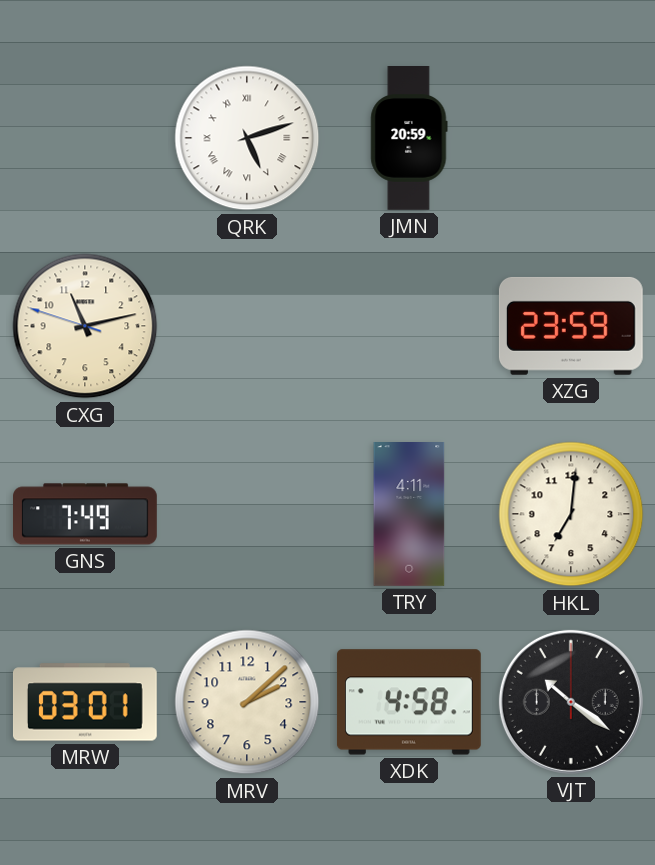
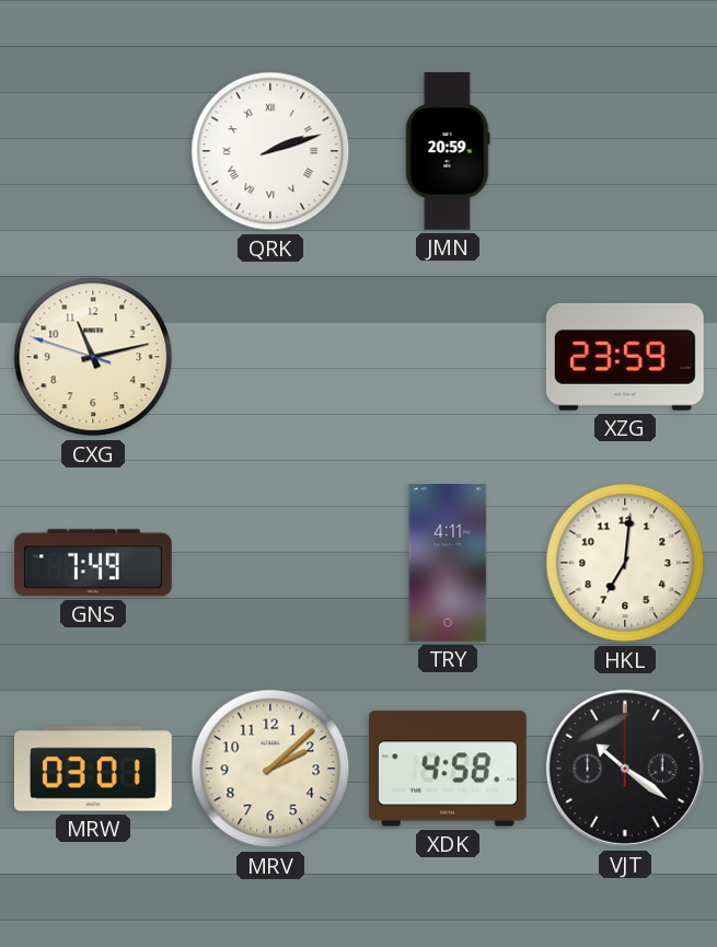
QRK: 5:12 -> 2:12
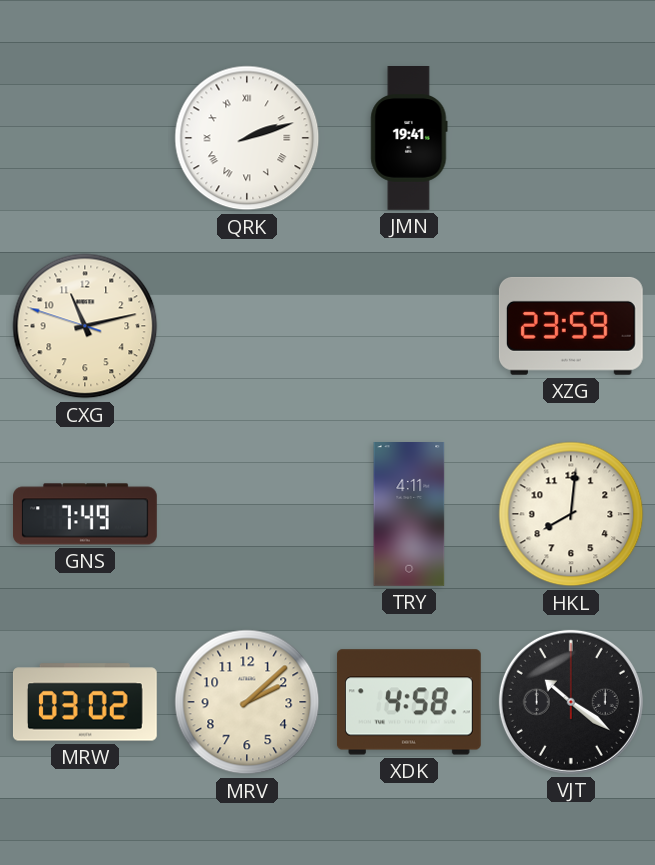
JMN: 20:59 -> 19:41
HKL: 7:01 -> 8:01
MRW: 03:01 -> 03:02
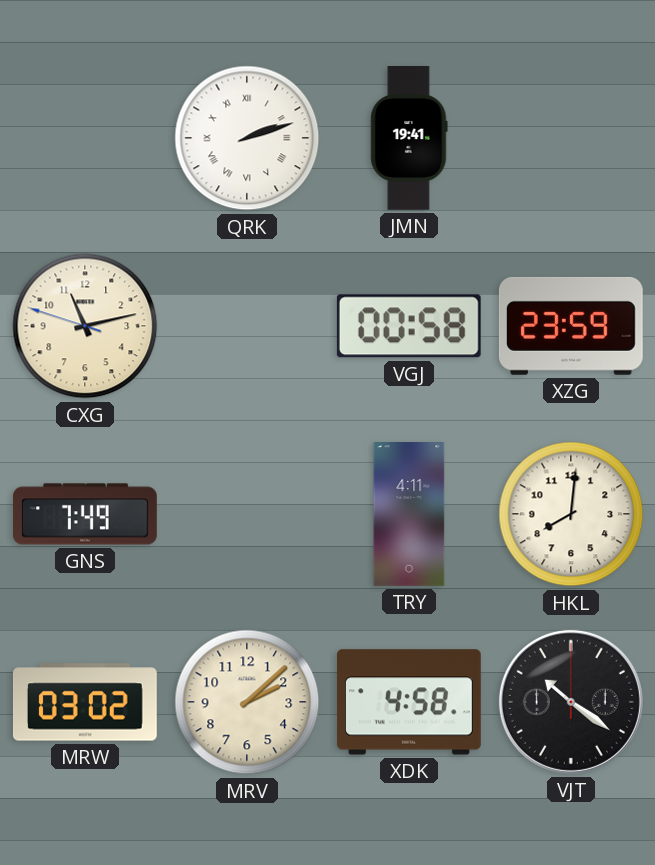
VGJ: none -> 00:58
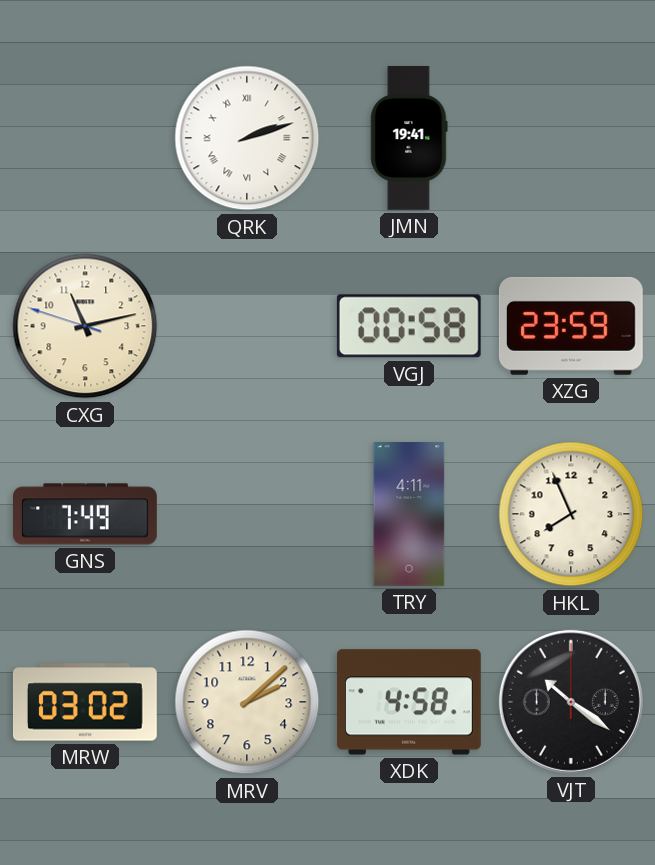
HKL: 8:01 -> 7:56
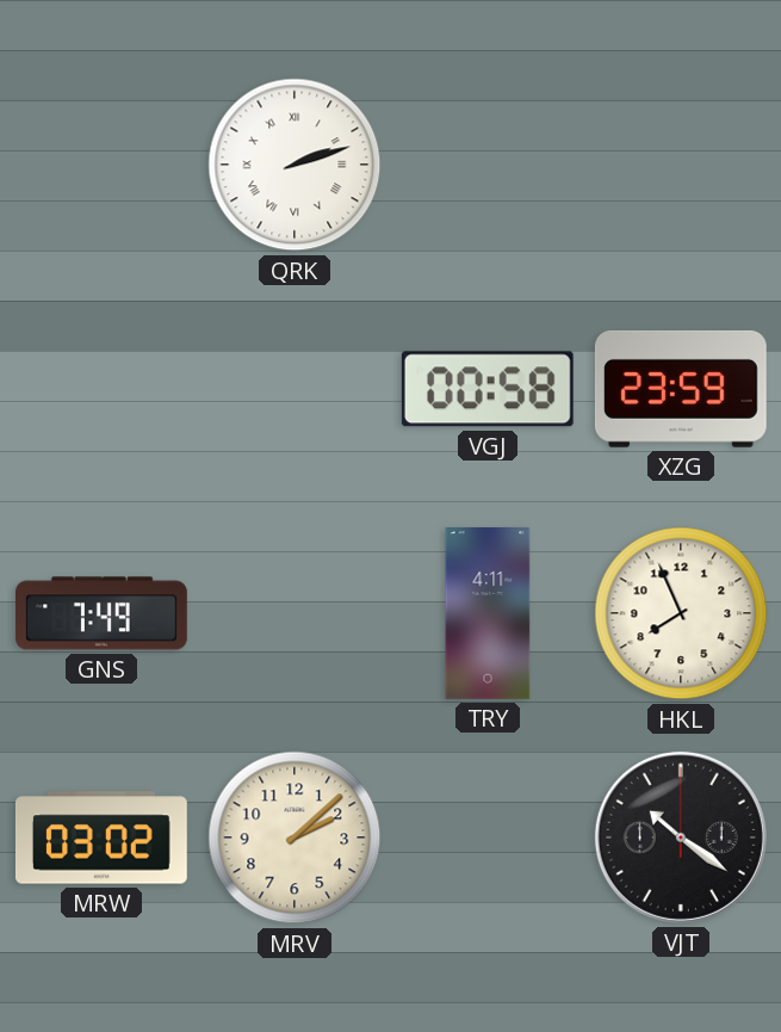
JMN: 19:41 -> none
CXG: 11:12 -> none
XDK: 4:58 -> none
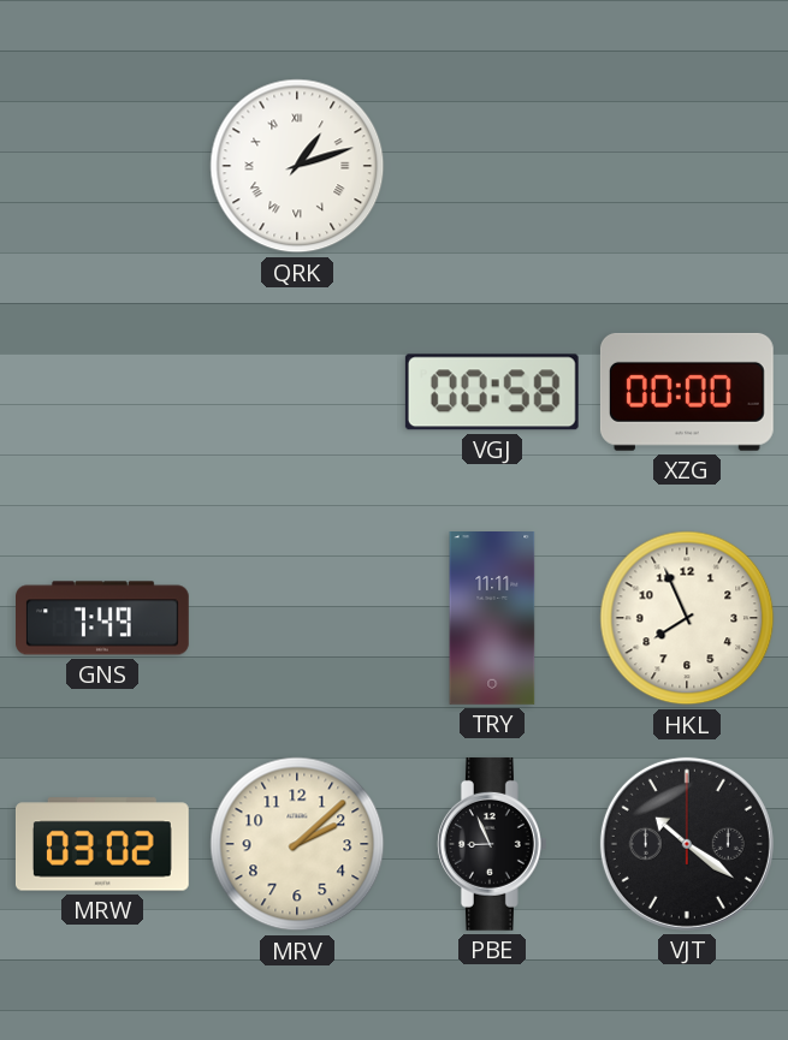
QRK: 2:12 -> 1:12
XZG: 23:59 -> 00:00
TRY: 4:11 -> 11:11
PBE: none -> 8:56
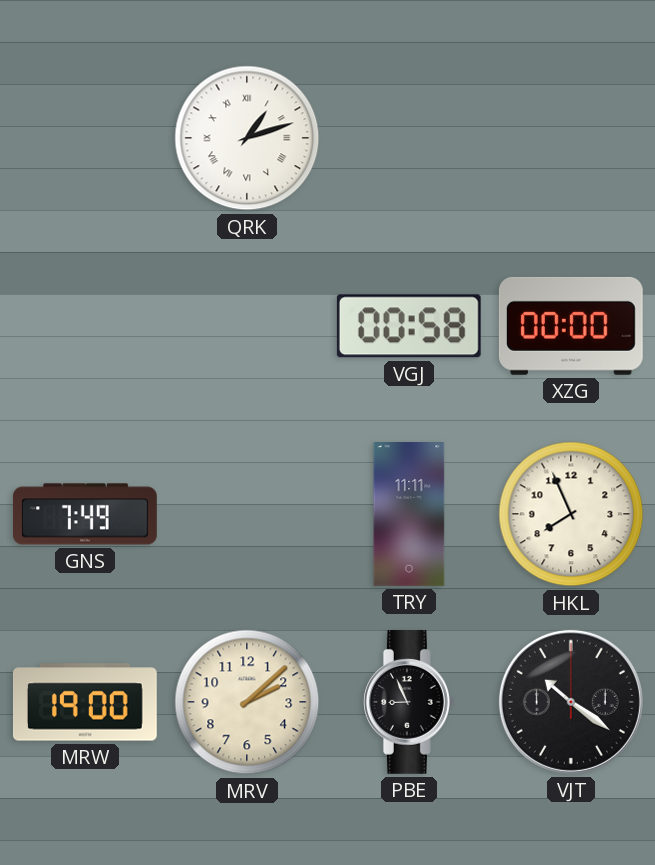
MRW: 03:02 -> 19:00
